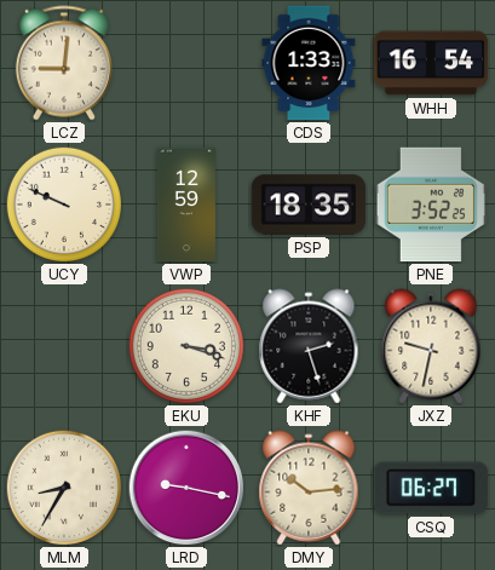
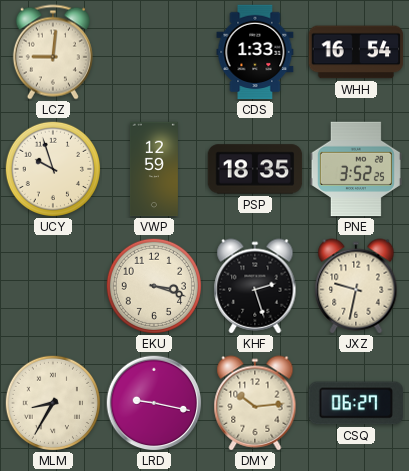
UCY: 9:49 -> 9:57
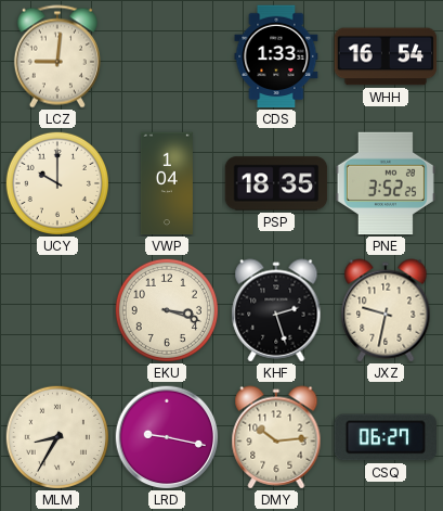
UCY: 9:57 -> 10:00
VWP: 12:59 -> 1:04
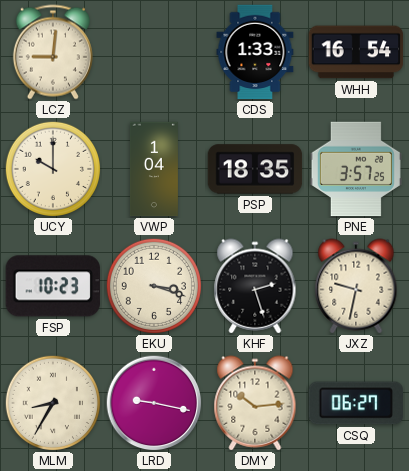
PNE: 3:52 -> 3:57
FSP: none -> 10:23
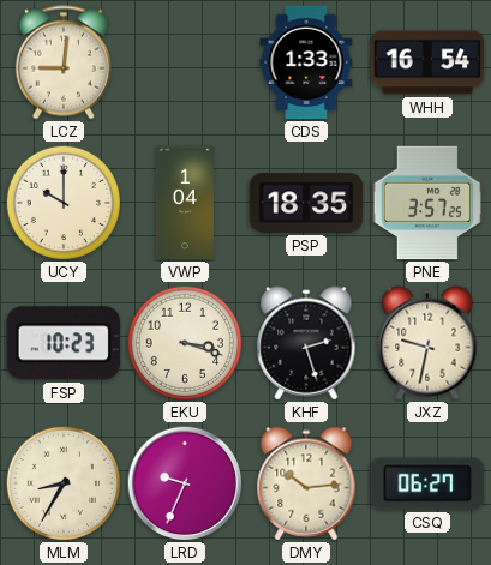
LRD: 9:17 -> 9:34
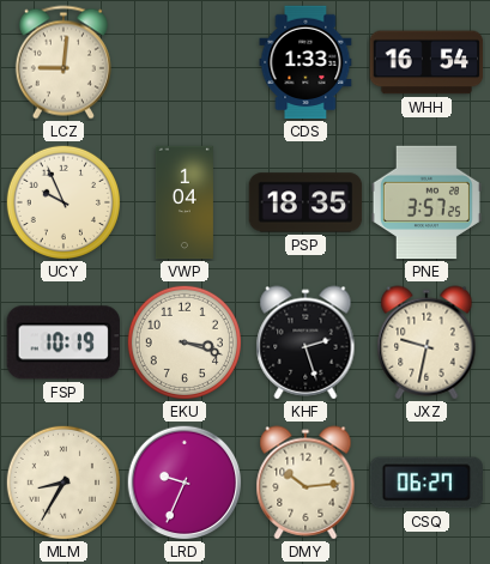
UCY: 10:00 -> 9:56
FSP: 10:23 -> 10:19
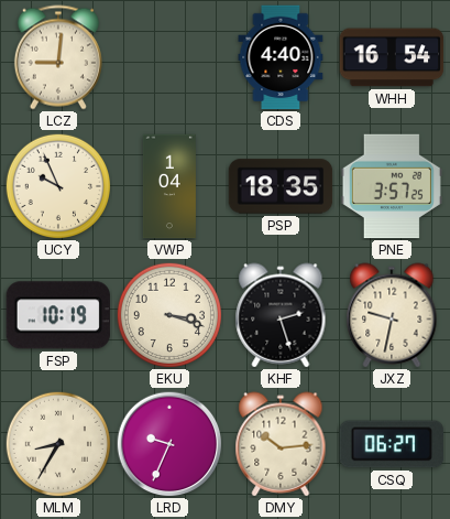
CDS: 1:33 -> 4:40
